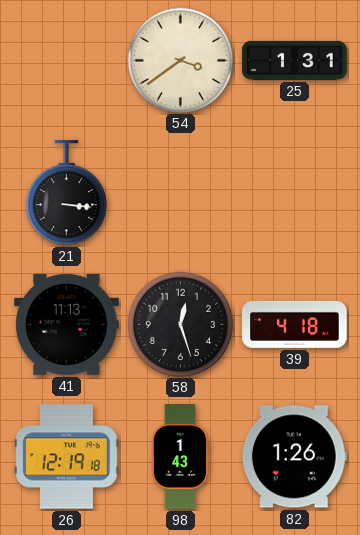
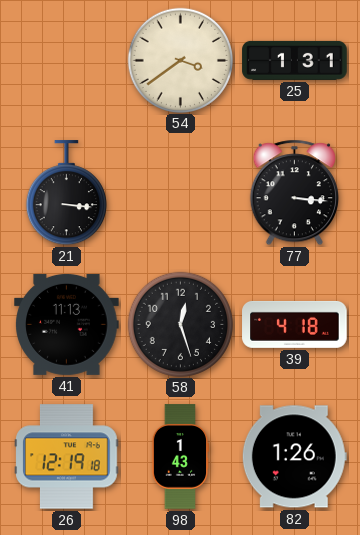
77: none -> 3:16
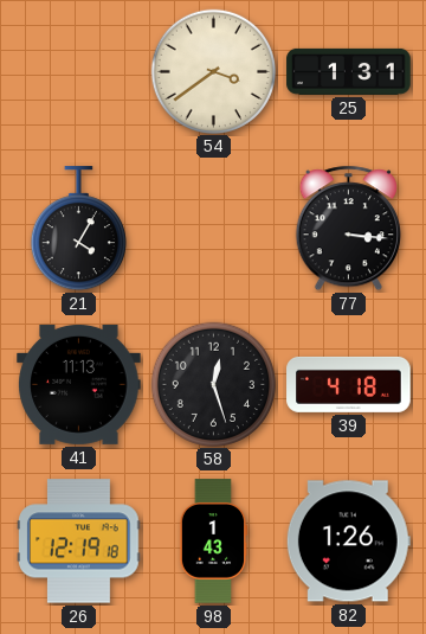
21: 3:16 -> 4:05
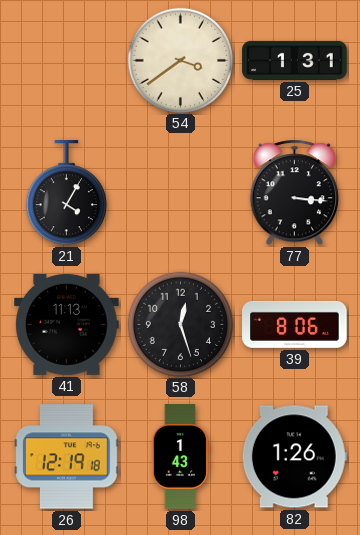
39: 4:18 -> 8:06
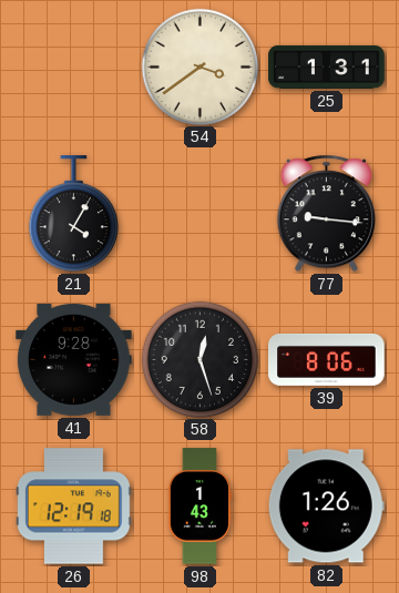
77: 3:16 -> 9:16
41: 11:13 -> 9:28
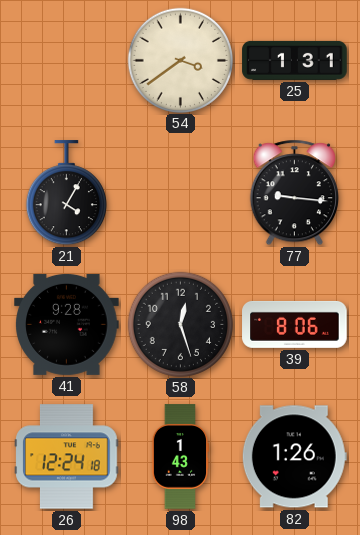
26: 12:19 -> 12:24
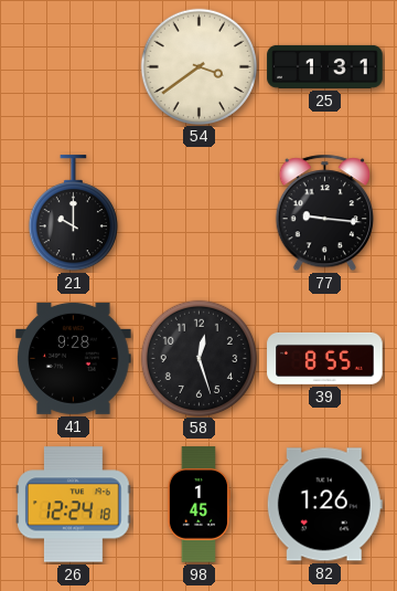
21: 4:05 -> 10:00
39: 8:06 -> 8:55
98: 1:43 -> 1:45
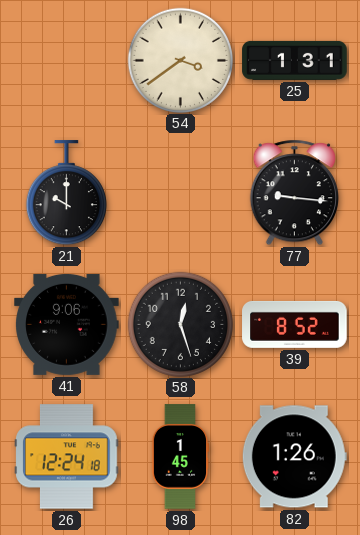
41: 9:28 -> 9:06
39: 8:55 -> 8:52
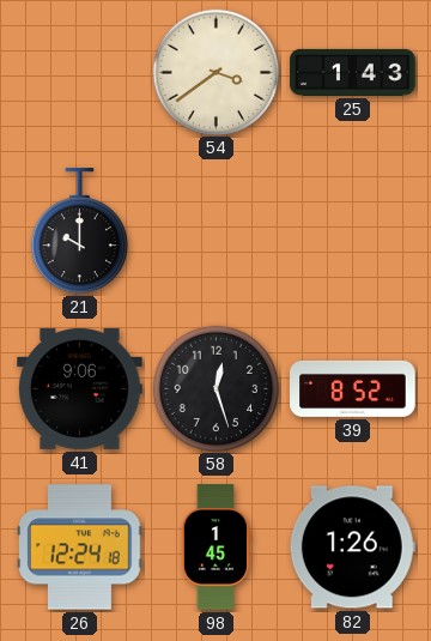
25: 1:31 -> 1:43
77: 9:16 -> none
